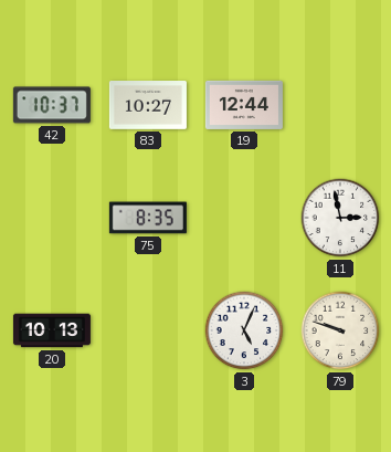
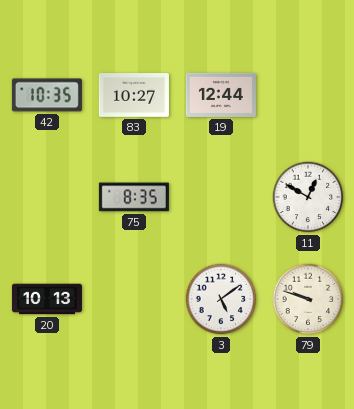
42: 10:37 -> 10:35
11: 2:58 -> 12:50
3: 5:04 -> 5:09
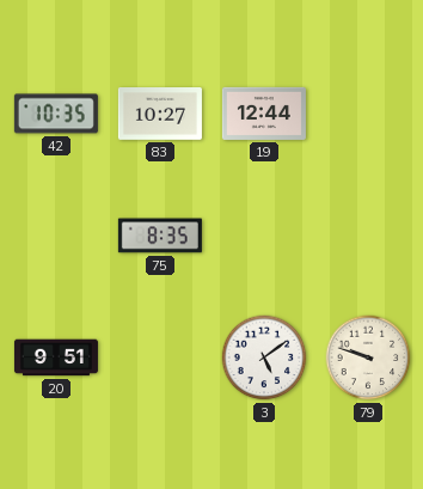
11: 12:50 -> none
20: 10:13 -> 9:51
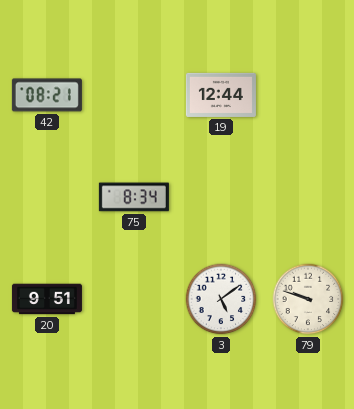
42: 10:35 -> 08:21
83: 10:27 -> none
75: 8:35 -> 8:34
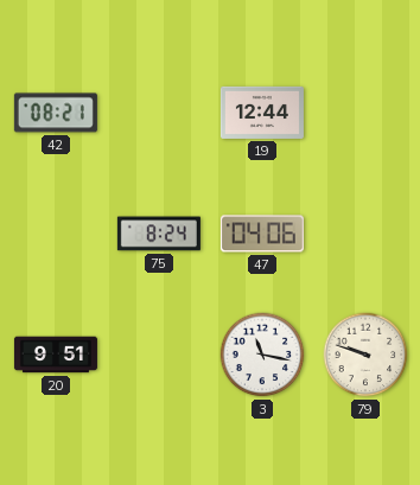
75: 8:34 -> 8:24
47: none -> 04:06
3: 5:09 -> 11:17
